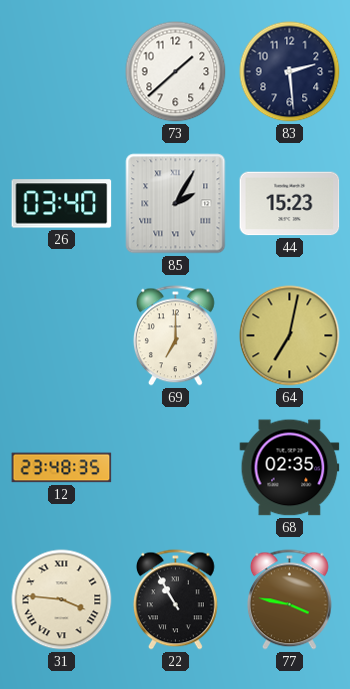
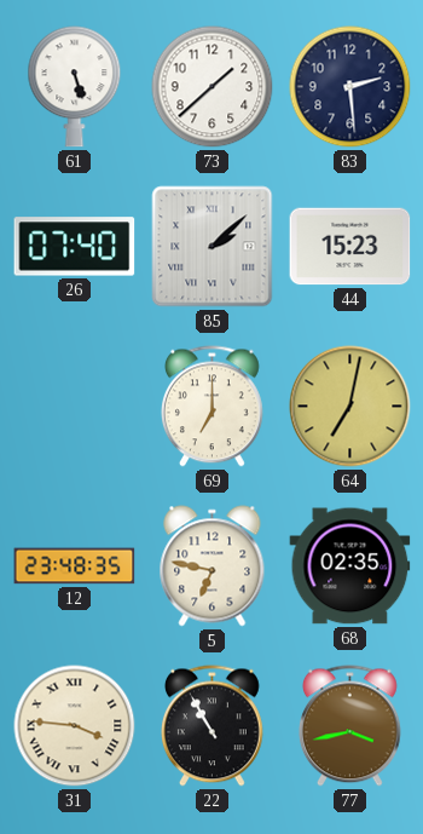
61: none -> 5:27
26: 03:40 -> 07:40
85: 2:05 -> 2:08
5: none -> 6:47
77: 3:47 -> 3:43
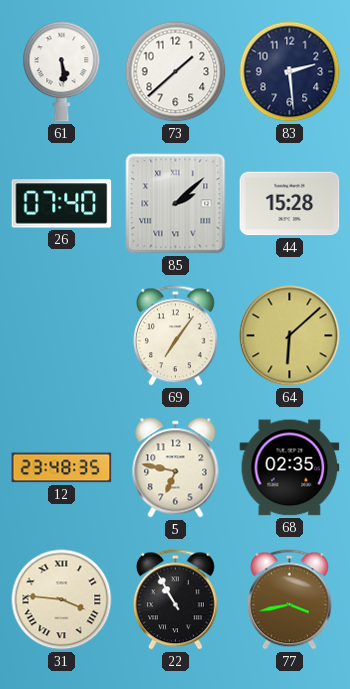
61: 5:27 -> 5:29
44: 15:23 -> 15:28
69: 7:00 -> 7:06
64: 7:02 -> 6:08
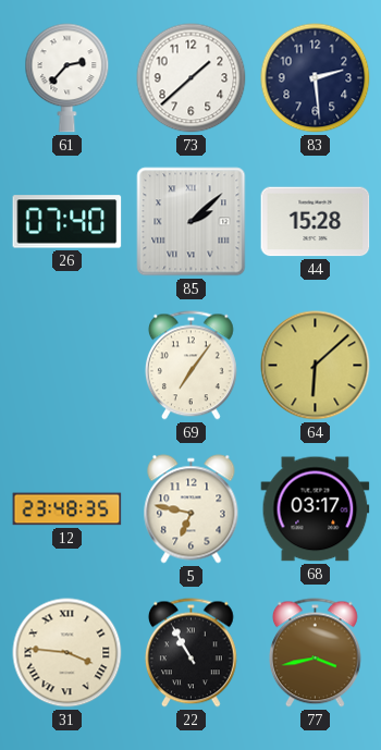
61: 5:29 -> 2:37
68: 02:35 -> 03:17
